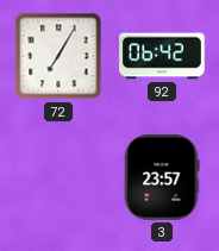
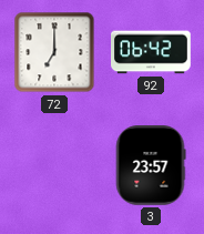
72: 7:05 -> 7:00
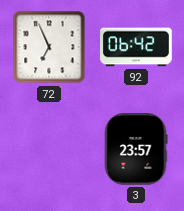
72: 7:00 -> 6:56
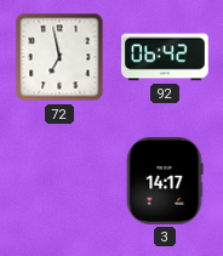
72: 6:56 -> 6:58
3: 23:57 -> 14:17
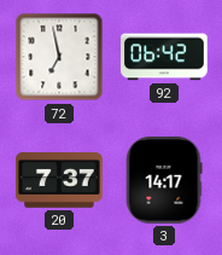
20: none -> 7:37
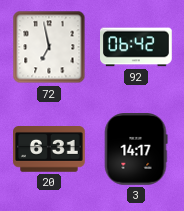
20: 7:37 -> 6:31
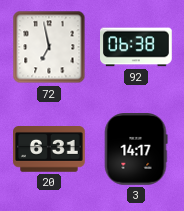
92: 06:42 -> 06:38
